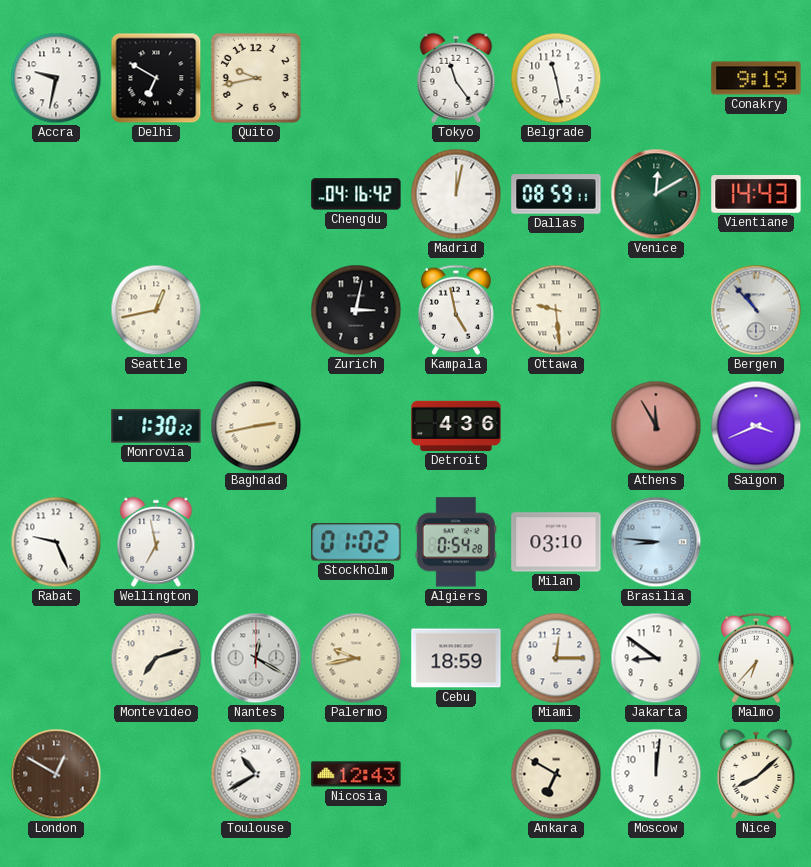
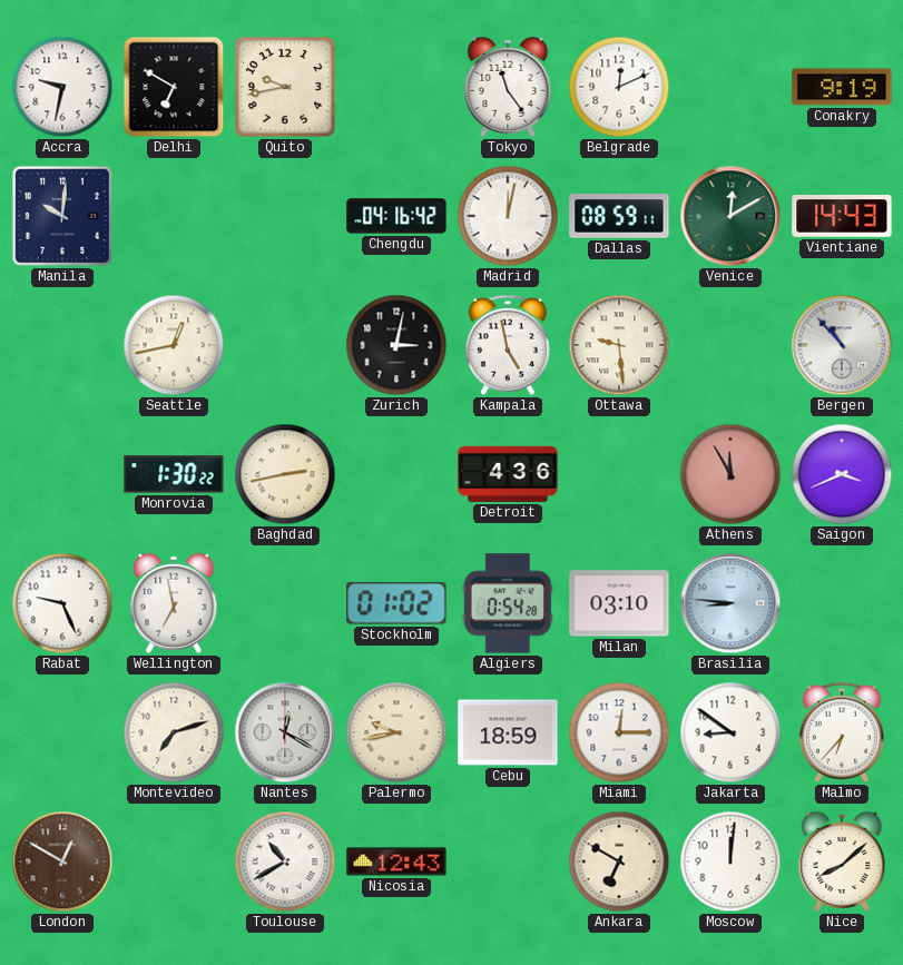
Belgrade: 11:28 -> 12:11
Manila: none -> 10:01
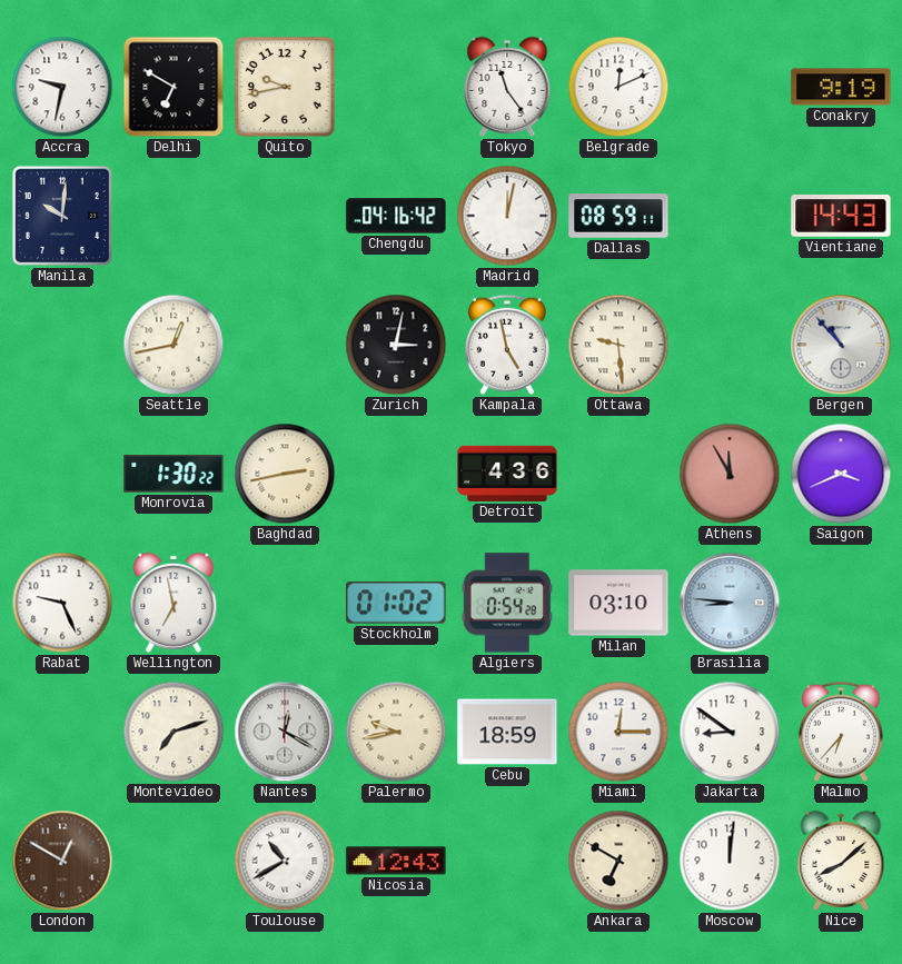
Venice: 12:10 -> none
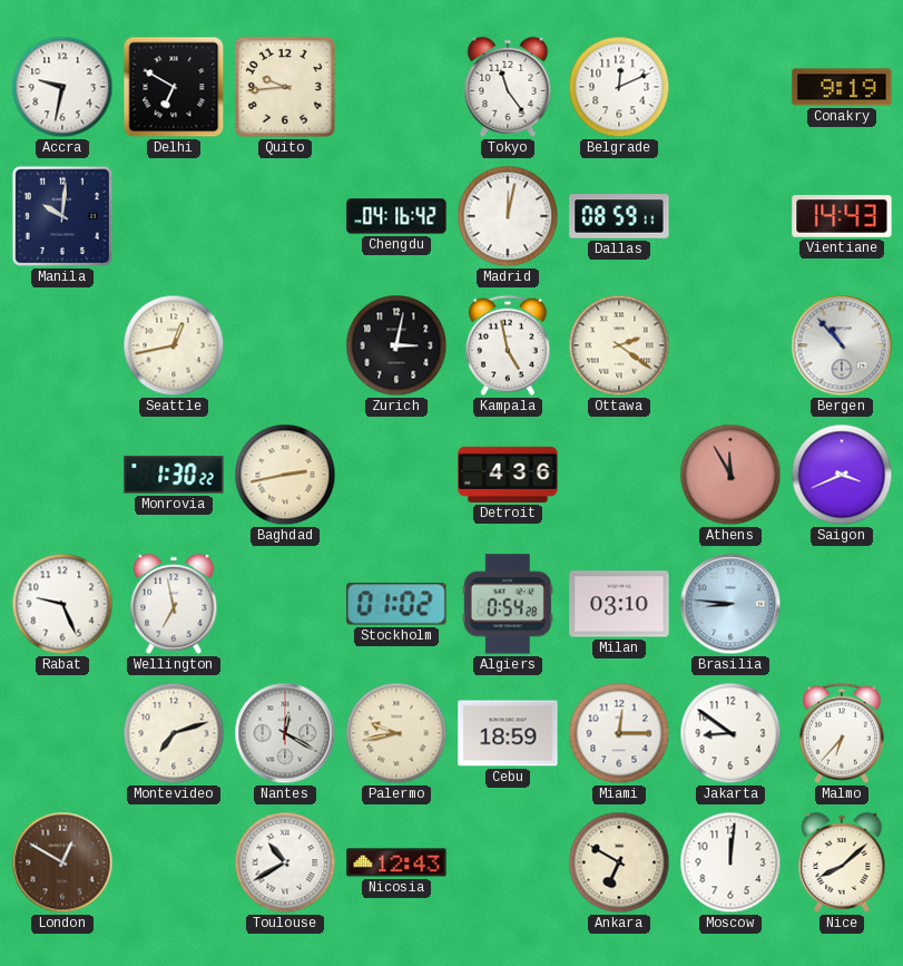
Quito: 9:43 -> 9:44
Ottawa: 9:29 -> 2:21
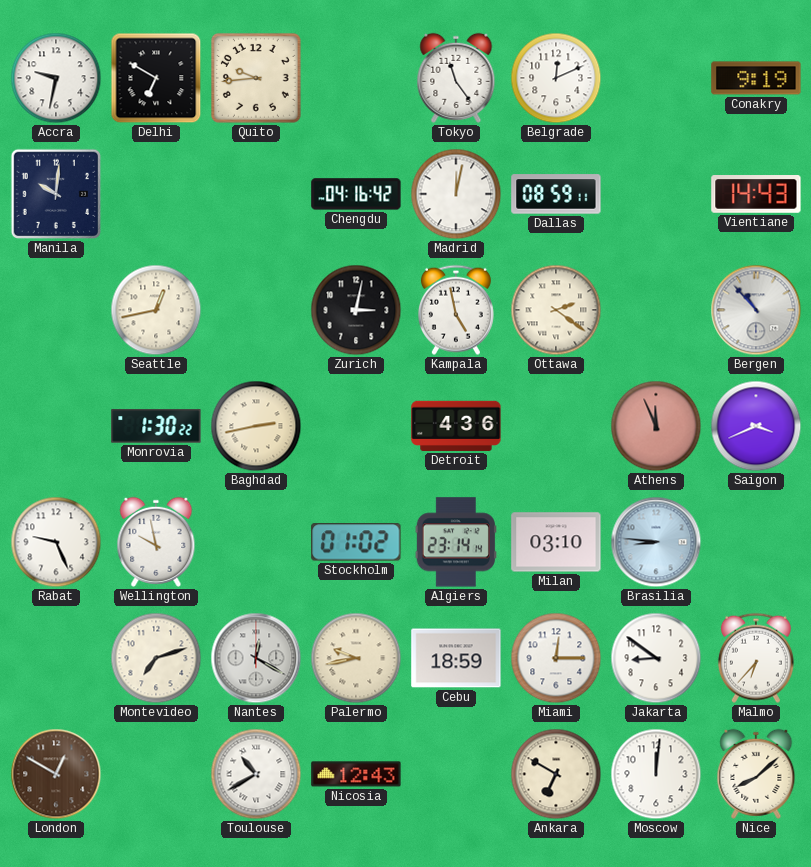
Athens: 11:55 -> 11:56
Wellington: 6:58 -> 9:58
Algiers: 0:54 -> 23:14
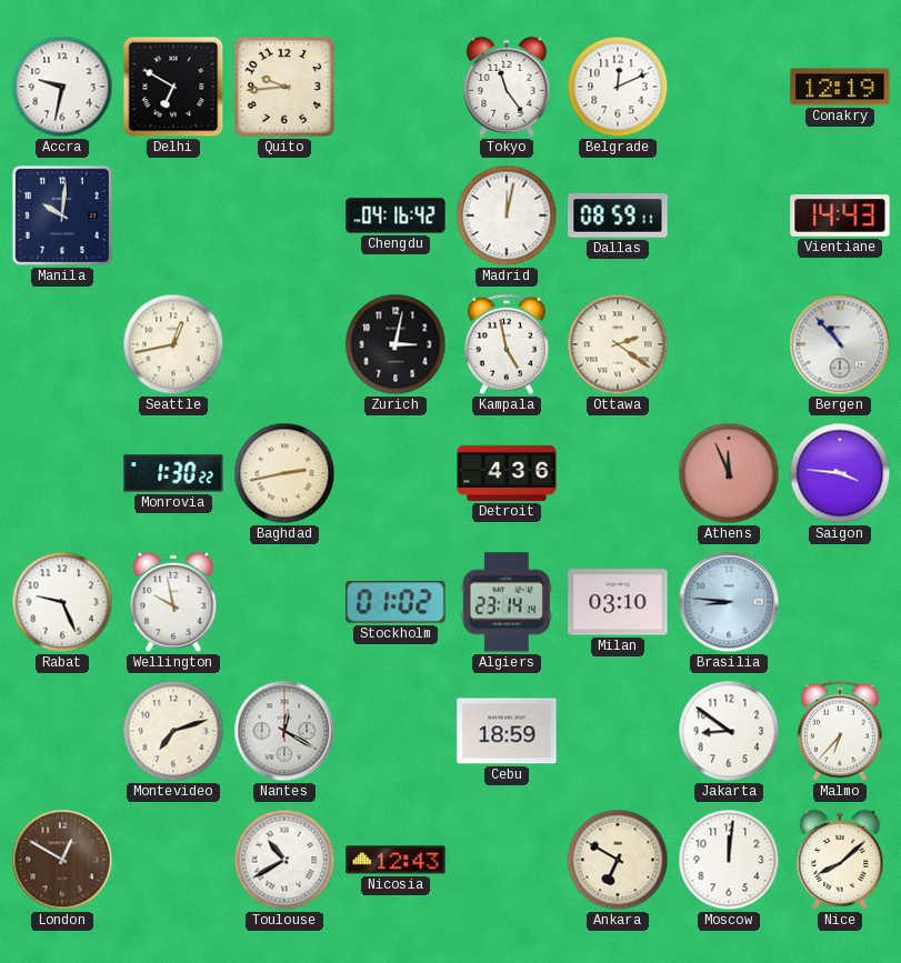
Conakry: 9:19 -> 12:19
Saigon: 3:41 -> 3:46
Palermo: 9:43 -> none
Miami: 12:15 -> none
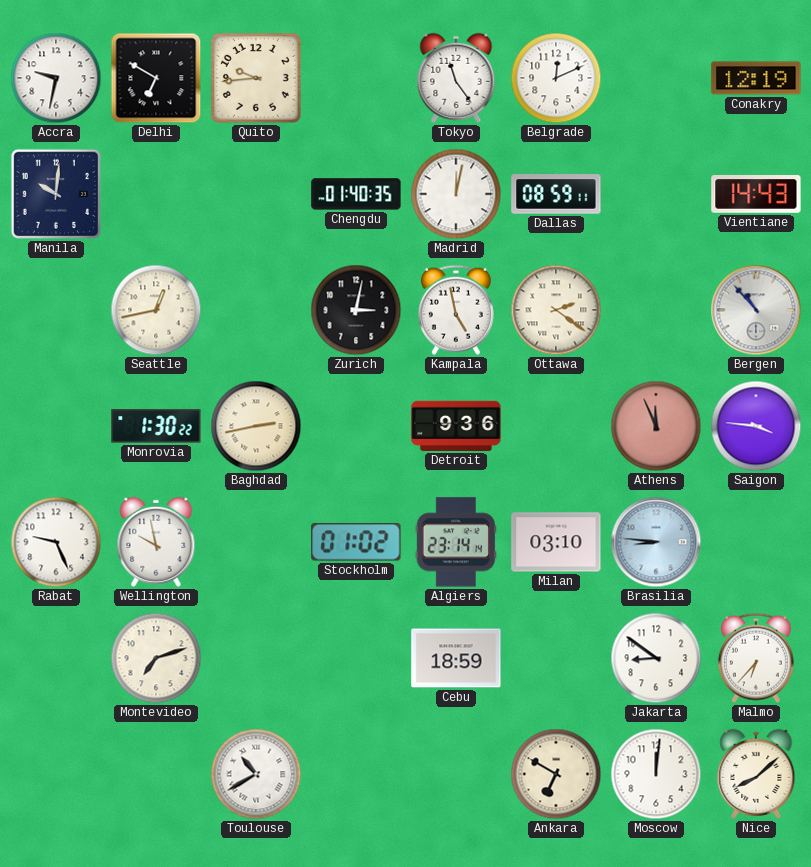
Chengdu: 04:16 -> 01:40
Detroit: 4:36 -> 9:36
Nantes: 12:20 -> none
London: 12:50 -> none
Nicosia: 12:43 -> none
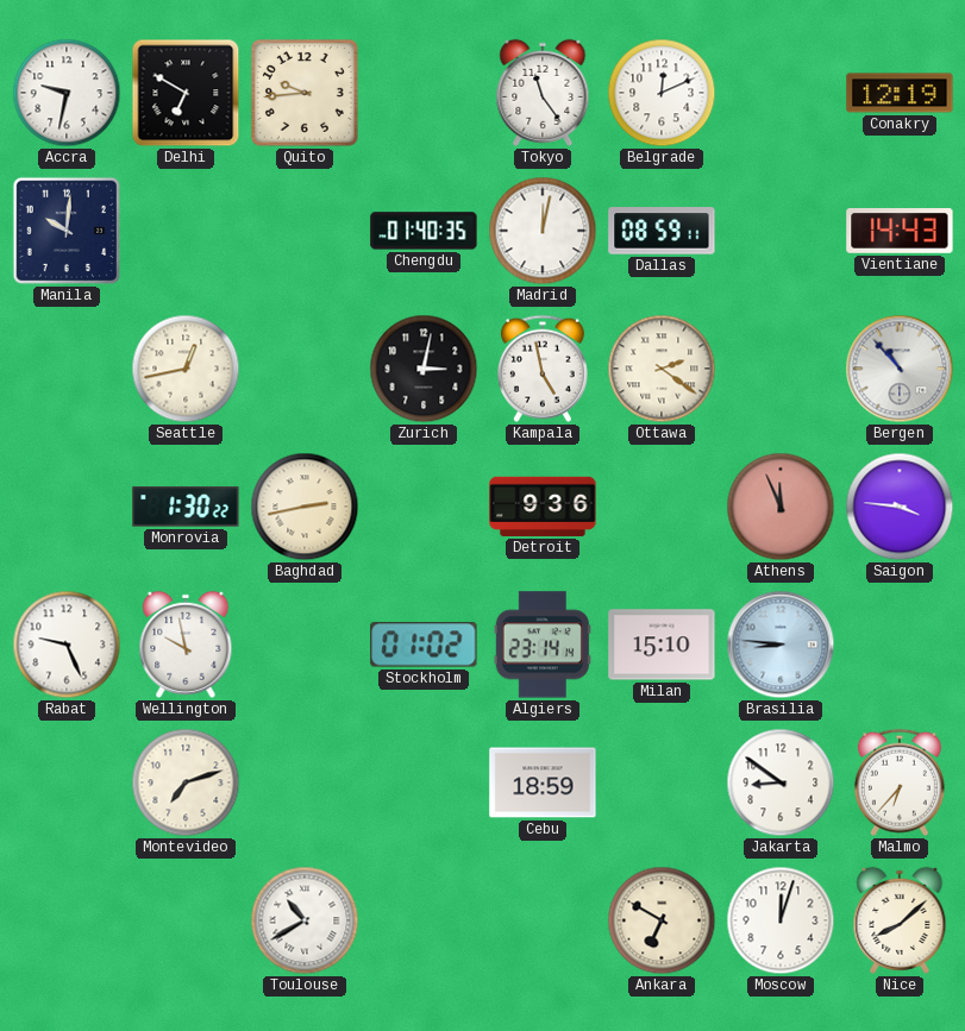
Milan: 03:10 -> 15:10
Moscow: 12:01 -> 12:03
